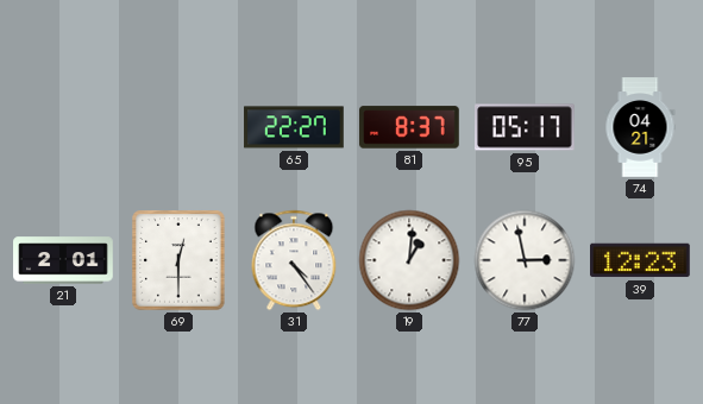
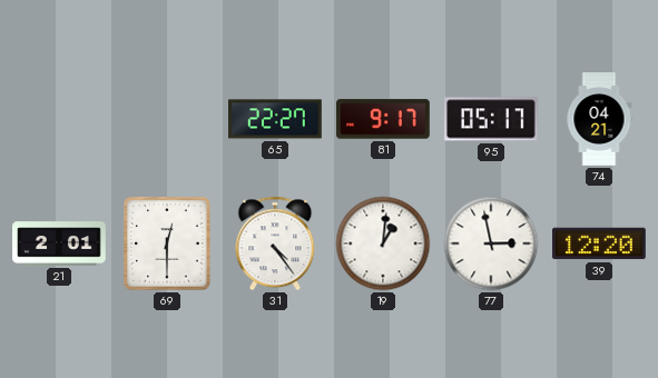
81: 8:37 -> 9:17
39: 12:23 -> 12:20
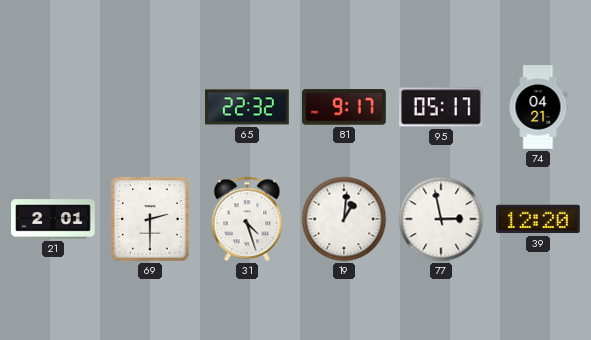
65: 22:27 -> 22:32
69: 12:30 -> 2:30
31: 4:24 -> 4:27
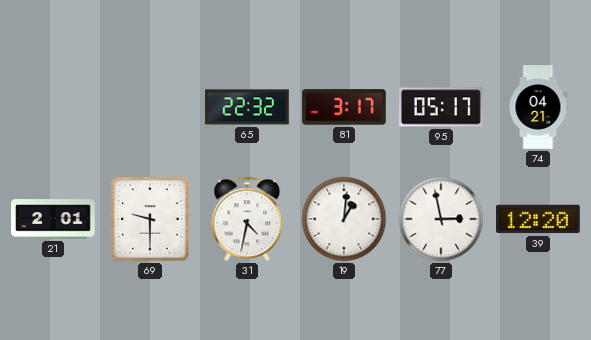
81: 9:17 -> 3:17
69: 2:30 -> 9:30
31: 4:27 -> 4:32
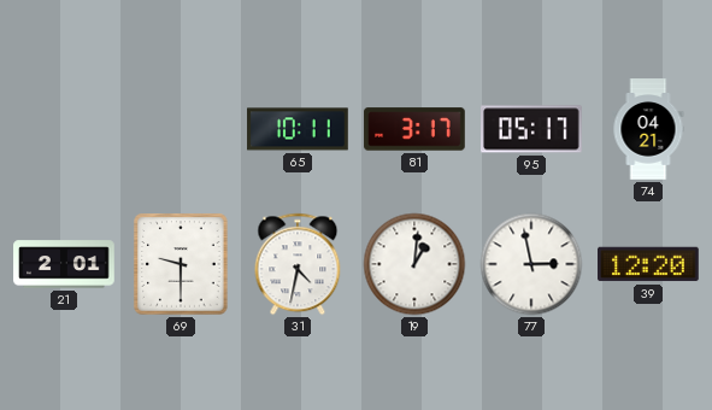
65: 22:32 -> 10:11
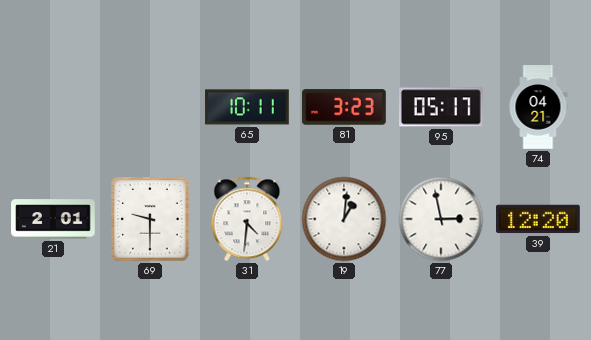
81: 3:17 -> 3:23
31: 4:32 -> 4:31
